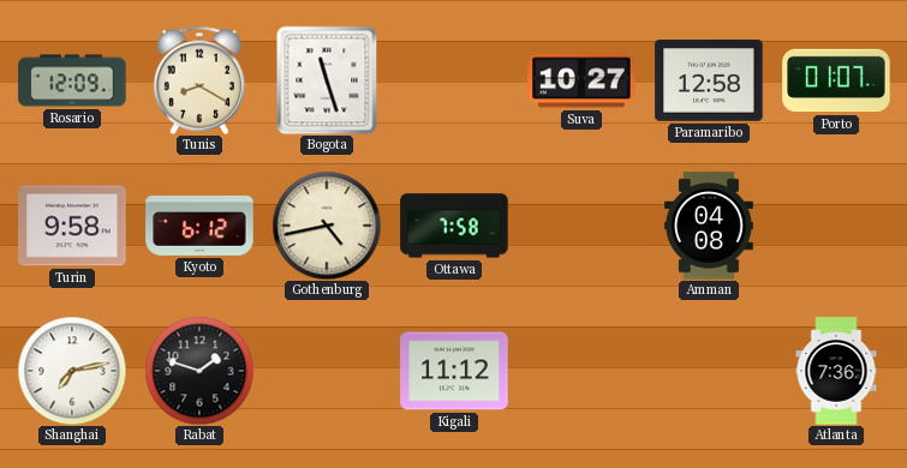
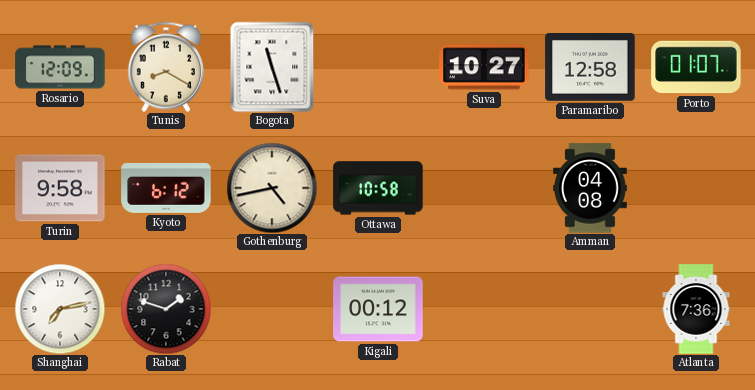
Ottawa: 7:58 -> 10:58
Kigali: 11:12 -> 00:12
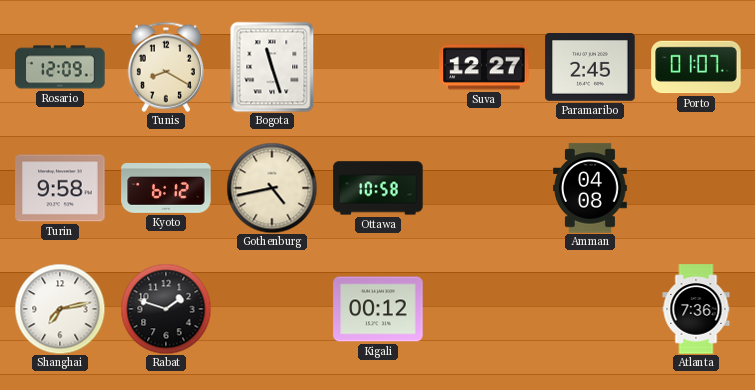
Suva: 10:27 -> 12:27
Paramaribo: 12:58 -> 2:45
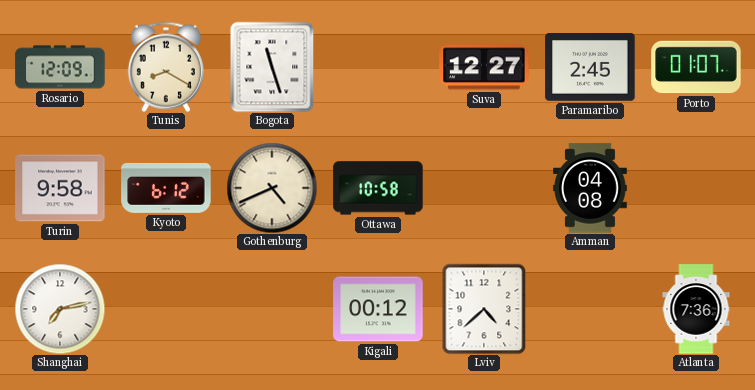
Gothenburg: 4:43 -> 4:41
Rabat: 1:48 -> none
Lviv: none -> 4:38
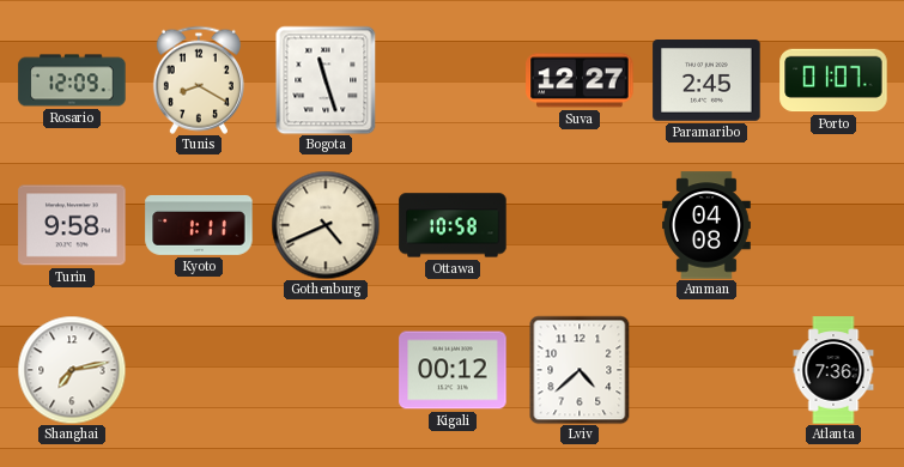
Kyoto: 6:12 -> 1:11
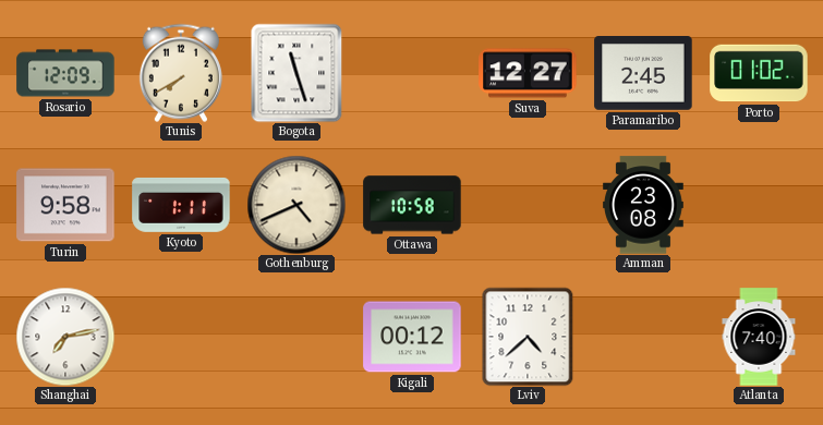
Tunis: 8:20 -> 7:40
Porto: 01:07 -> 01:02
Amman: 04:08 -> 23:08
Atlanta: 7:36 -> 7:40
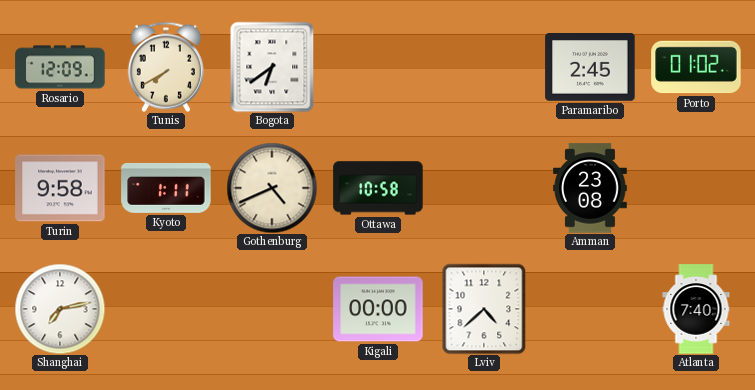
Bogota: 11:27 -> 6:39
Suva: 12:27 -> none
Kigali: 00:12 -> 00:00
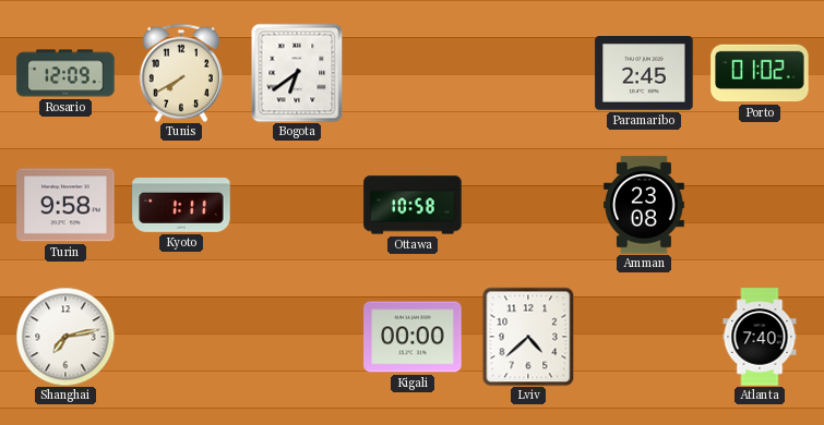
Gothenburg: 4:41 -> none
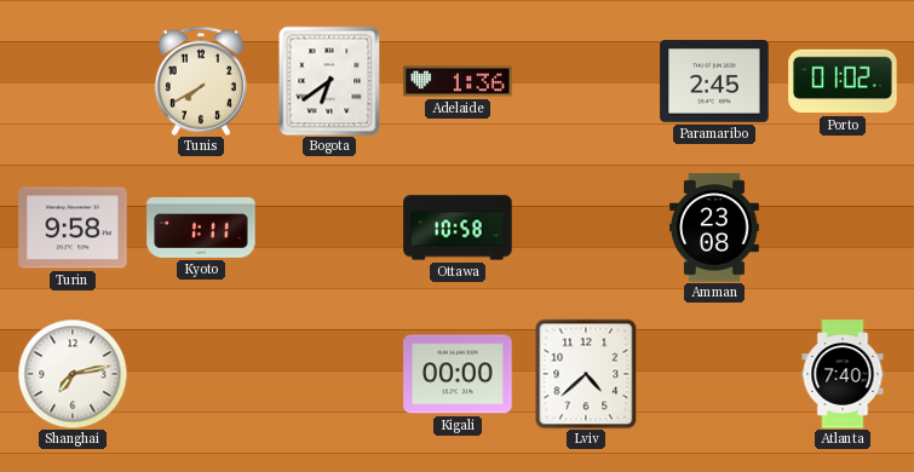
Rosario: 12:09 -> none
Adelaide: none -> 1:36
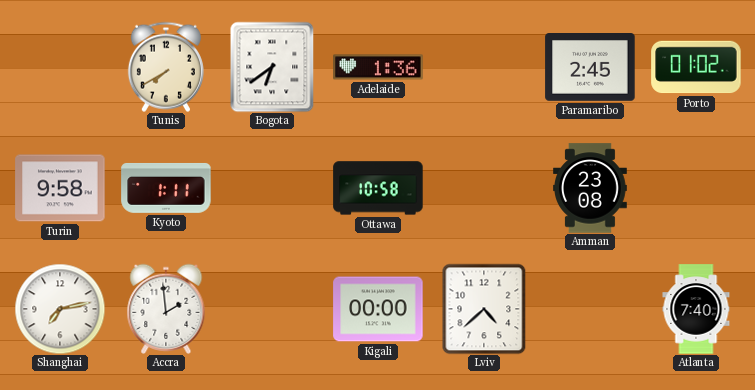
Accra: none -> 1:59
